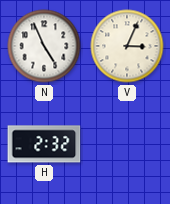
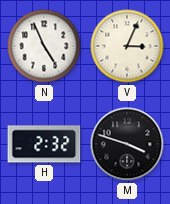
M: none -> 3:48
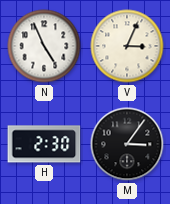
H: 2:32 -> 2:30
M: 3:48 -> 3:06
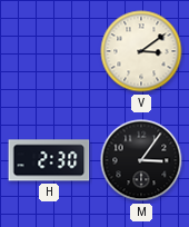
N: 4:56 -> none
V: 3:04 -> 3:09
